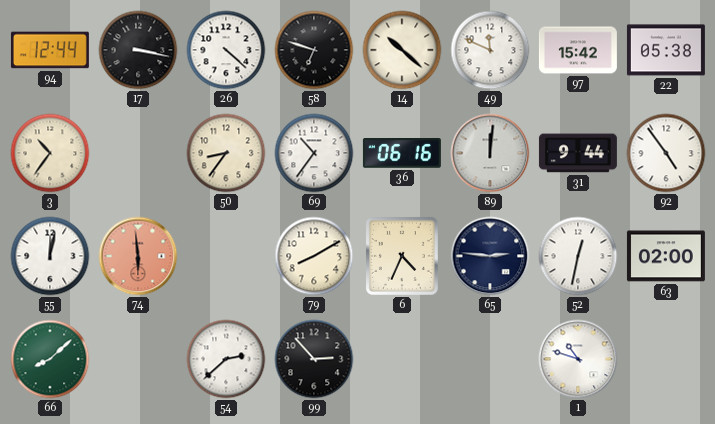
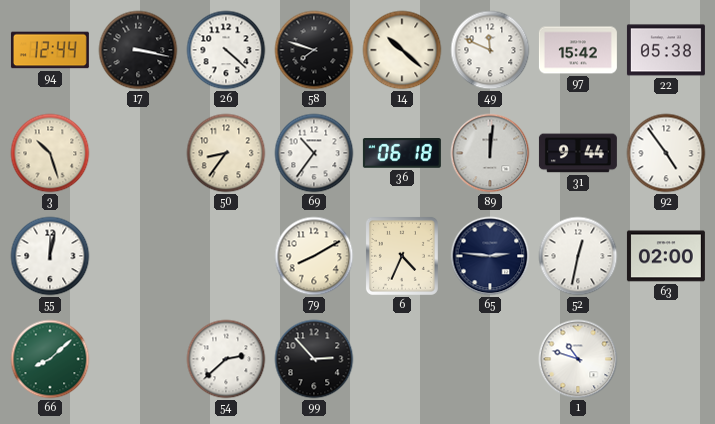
58: 6:48 -> 7:48
3: 10:36 -> 10:27
36: 06:16 -> 06:18
74: 5:59 -> none
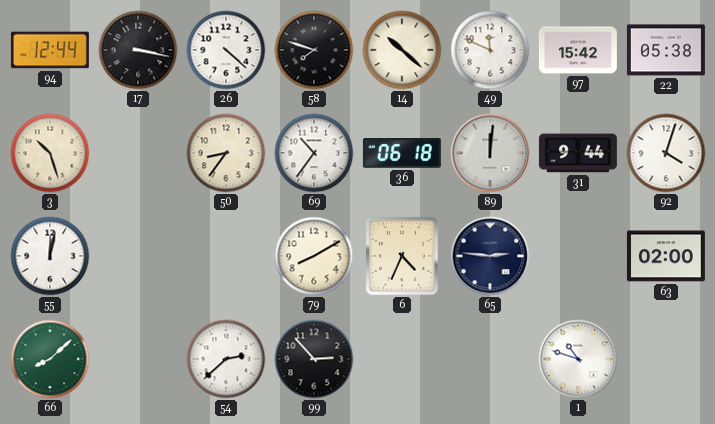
92: 4:54 -> 4:03
52: 12:32 -> none
